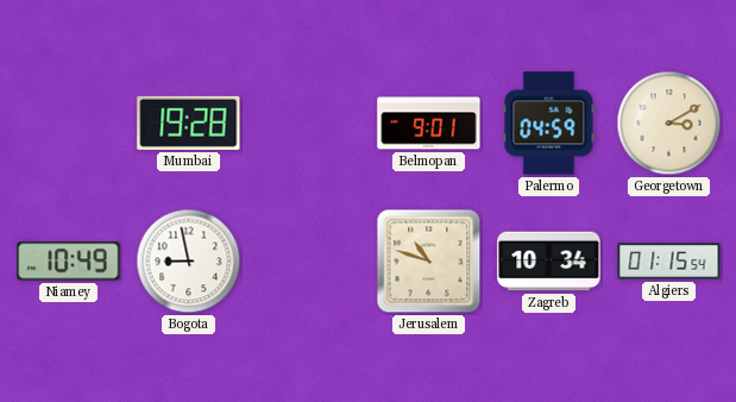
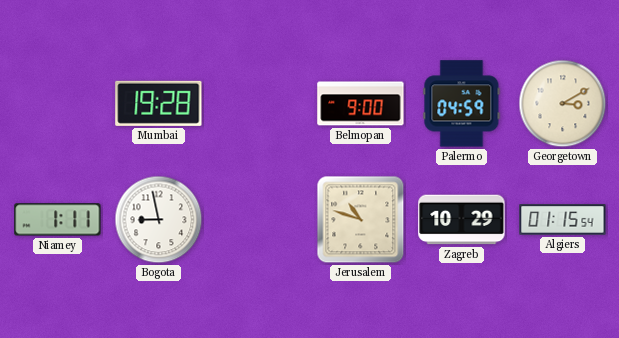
Belmopan: 9:01 -> 9:00
Niamey: 10:49 -> 1:11
Zagreb: 10:34 -> 10:29
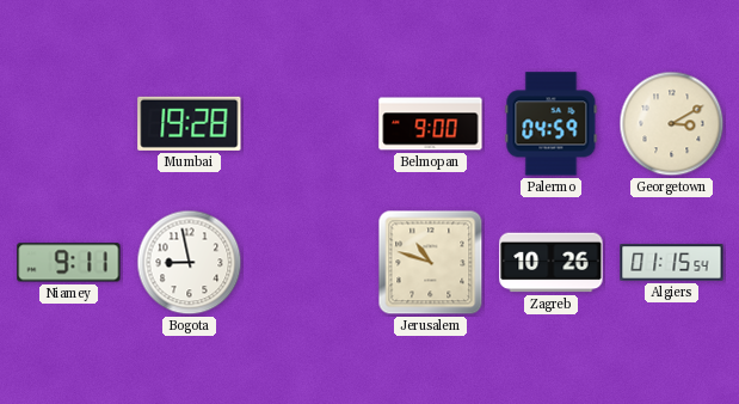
Niamey: 1:11 -> 9:11
Zagreb: 10:29 -> 10:26
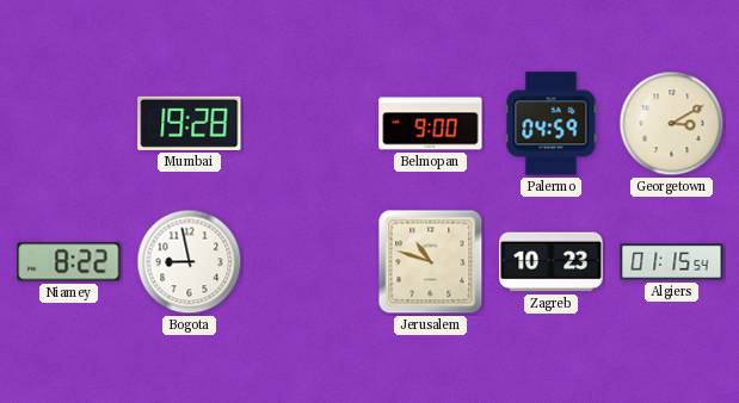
Niamey: 9:11 -> 8:22
Zagreb: 10:26 -> 10:23
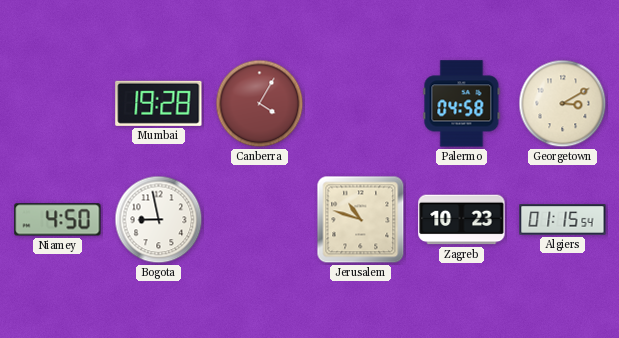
Canberra: none -> 4:05
Belmopan: 9:00 -> none
Palermo: 04:59 -> 04:58
Niamey: 8:22 -> 4:50
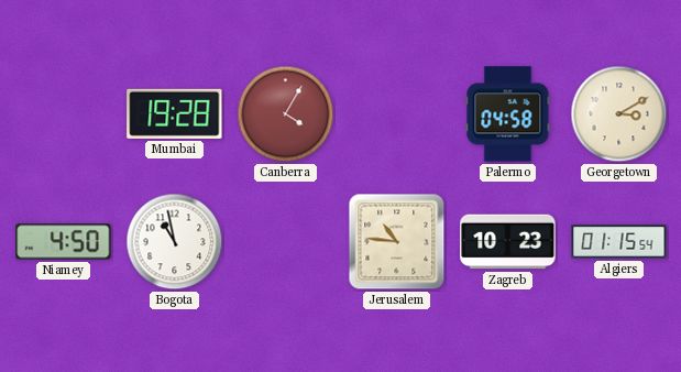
Bogota: 8:58 -> 10:58
Jerusalem: 10:48 -> 10:46
